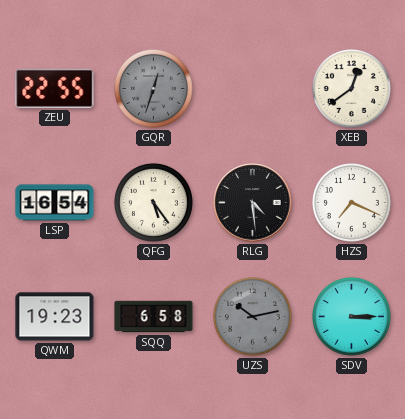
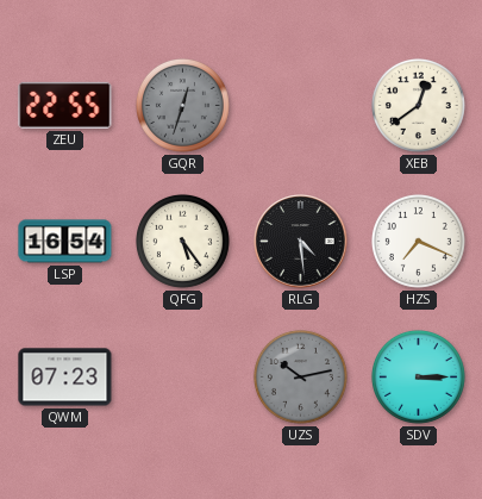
QWM: 19:23 -> 07:23
SQQ: 6:58 -> none
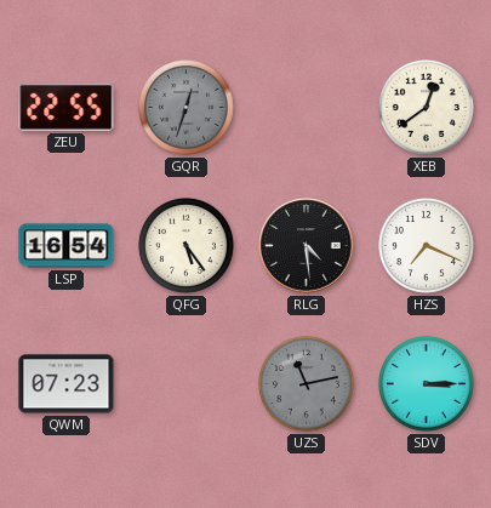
UZS: 10:13 -> 11:13
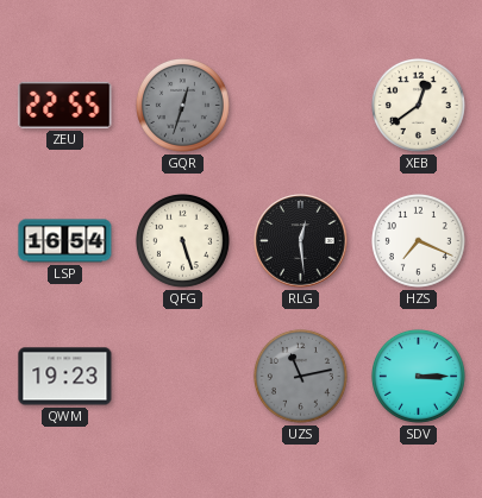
QFG: 5:24 -> 5:27
RLG: 4:29 -> 12:29
QWM: 07:23 -> 19:23
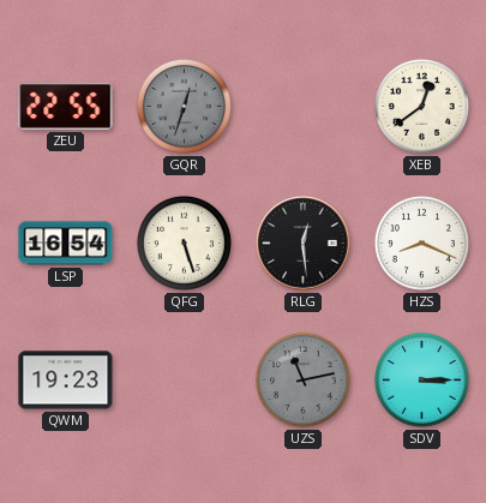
HZS: 7:19 -> 8:19
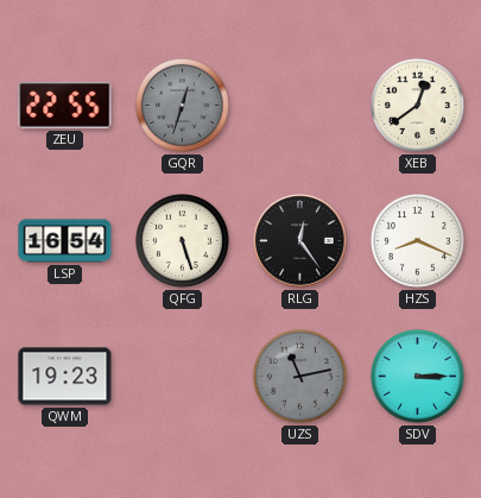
RLG: 12:29 -> 12:24
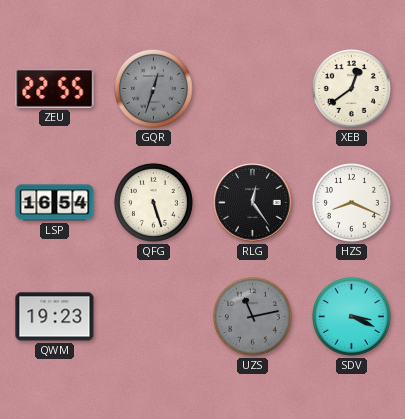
SDV: 3:15 -> 3:19
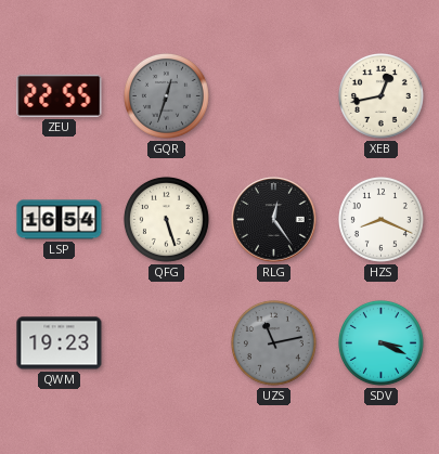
XEB: 12:39 -> 12:43
